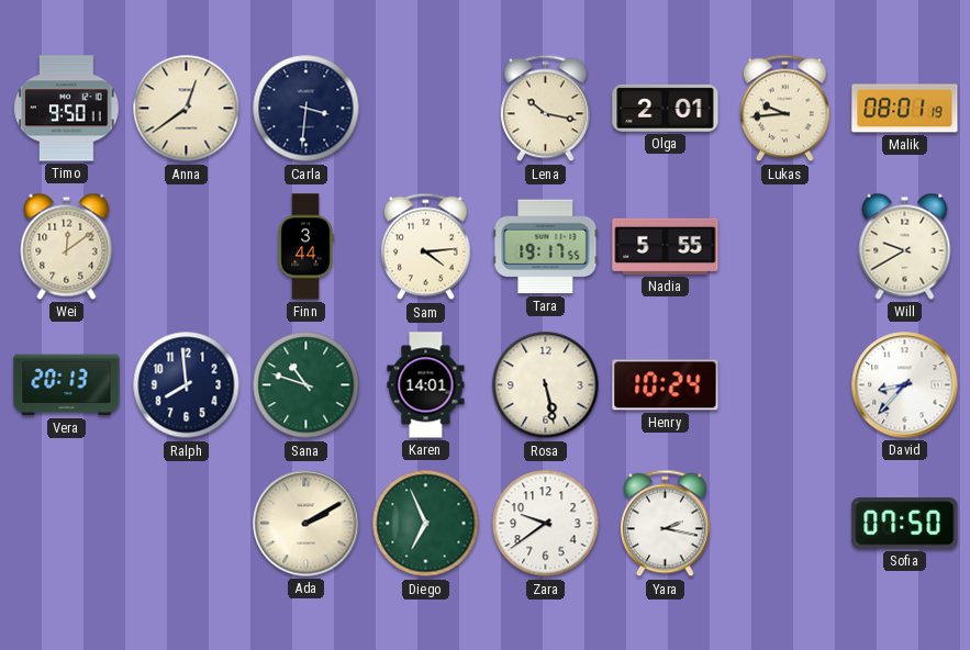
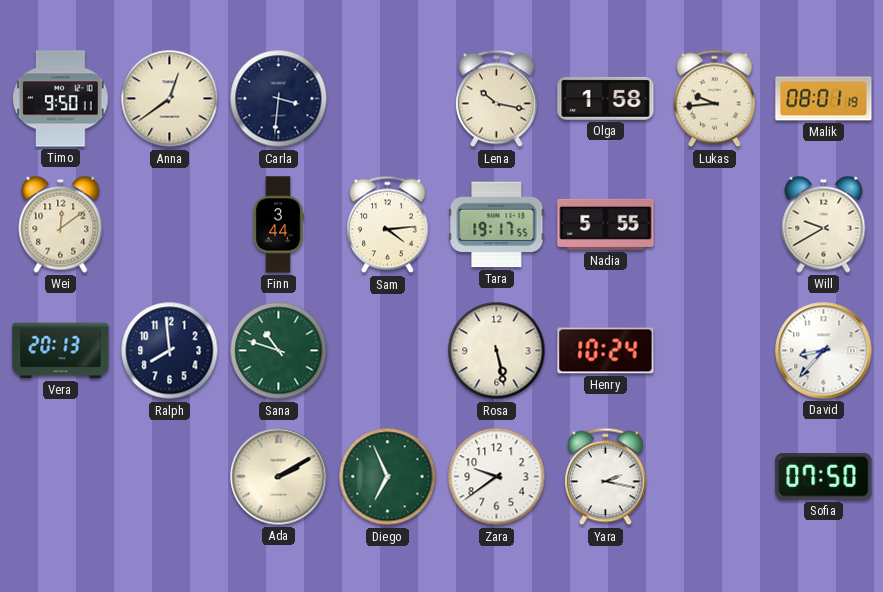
Olga: 2:01 -> 1:58
Karen: 14:01 -> none
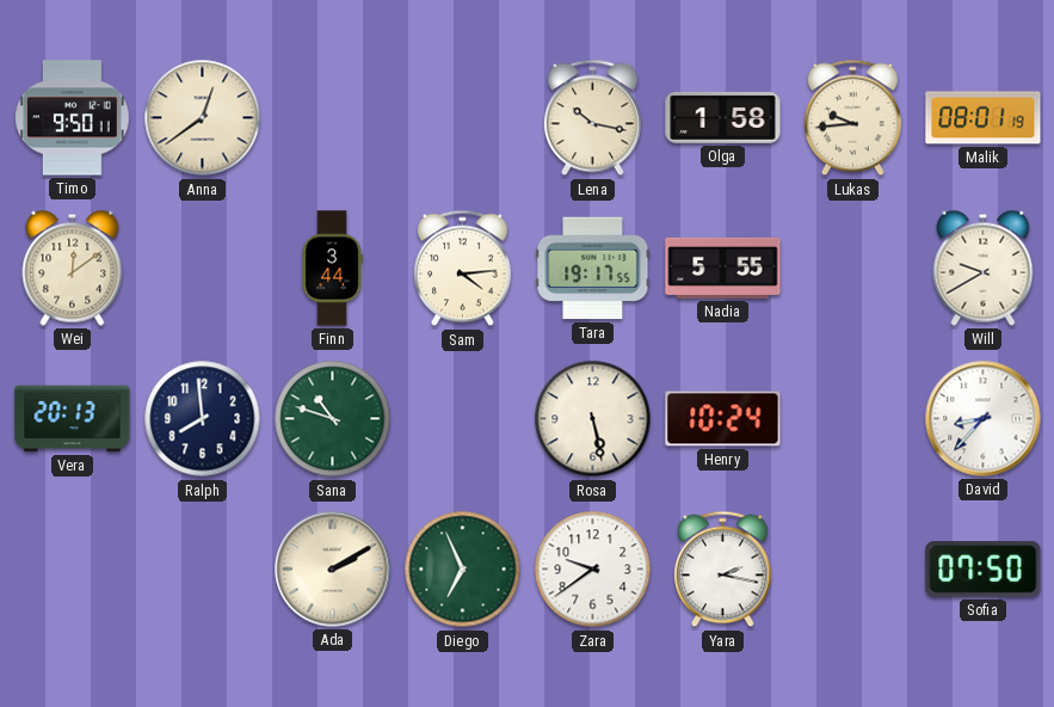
Carla: 3:31 -> none
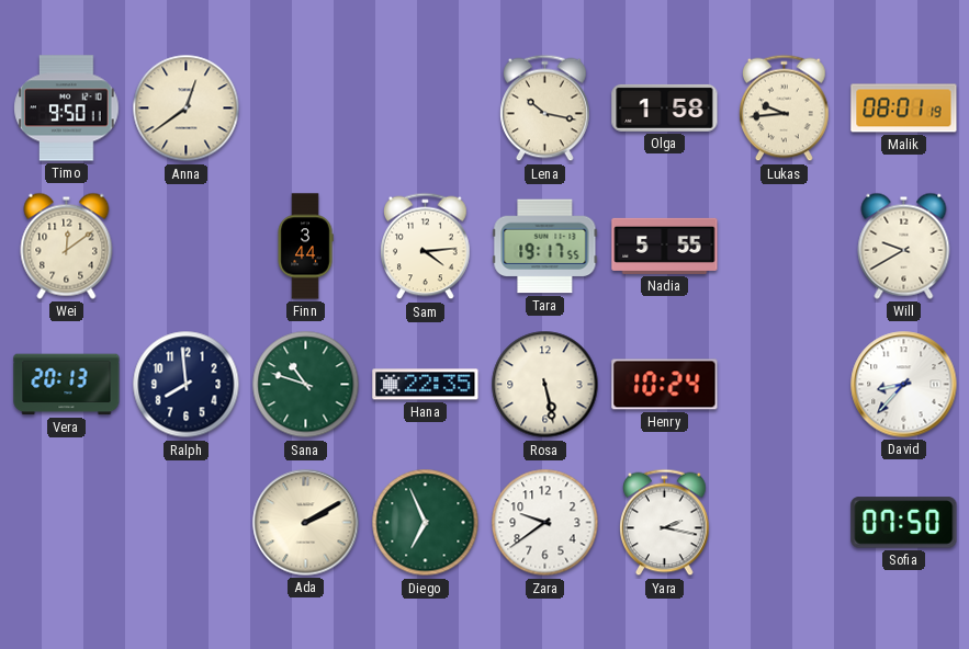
Hana: none -> 22:35
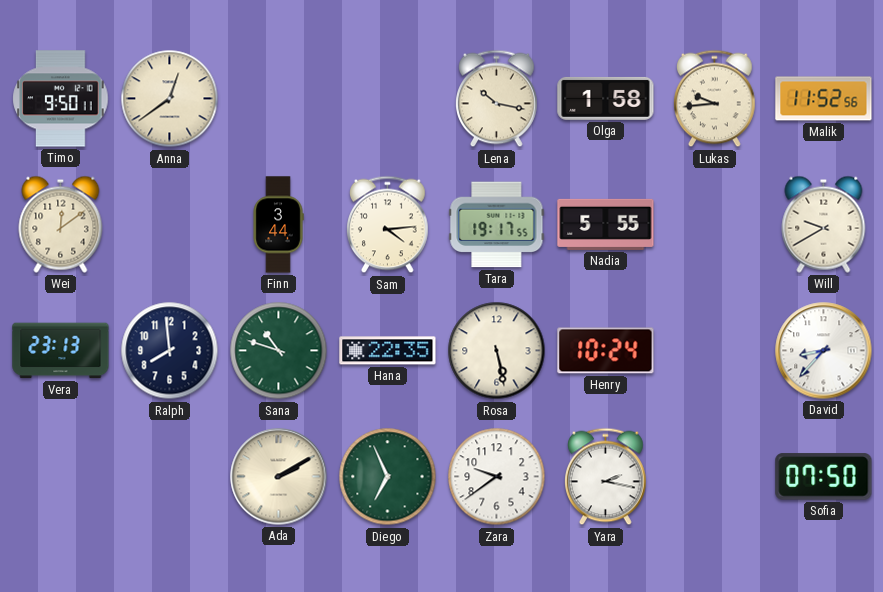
Malik: 08:01 -> 11:52
Vera: 20:13 -> 23:13
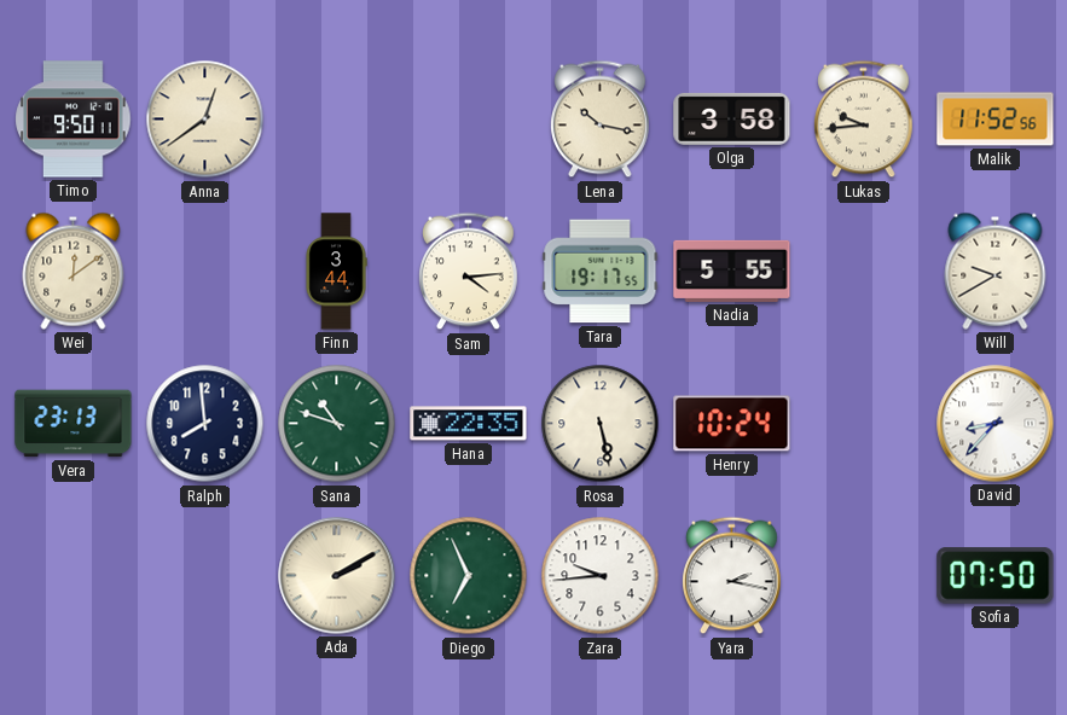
Olga: 1:58 -> 3:58
Zara: 9:39 -> 9:44
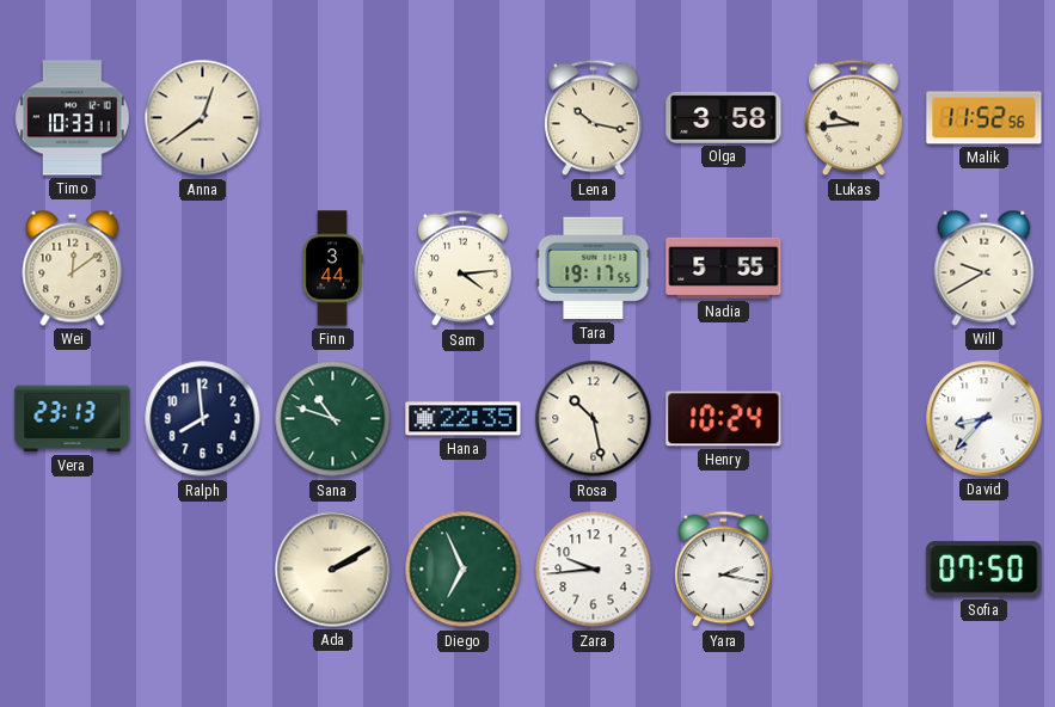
Timo: 9:50 -> 10:33
Rosa: 5:28 -> 10:28
